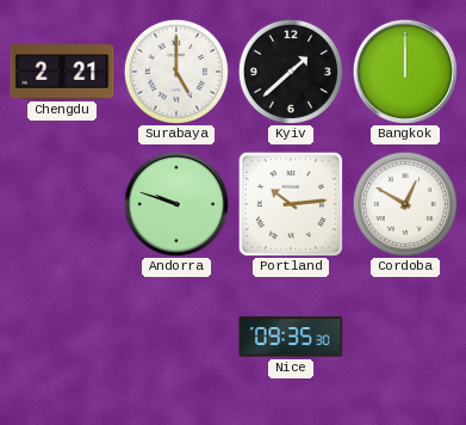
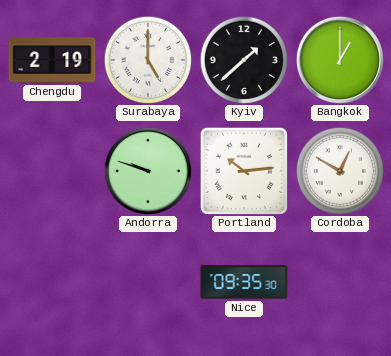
Chengdu: 2:21 -> 2:19
Bangkok: 12:00 -> 1:00
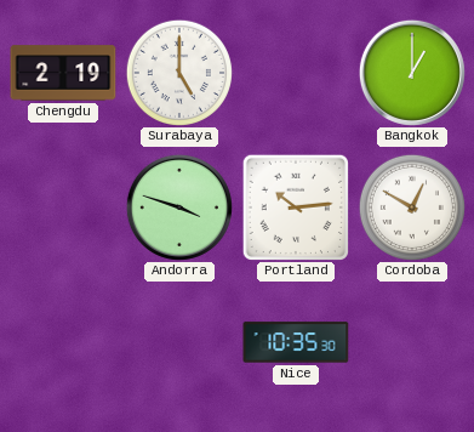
Kyiv: 1:38 -> none
Andorra: 9:48 -> 3:48
Nice: 09:35 -> 10:35
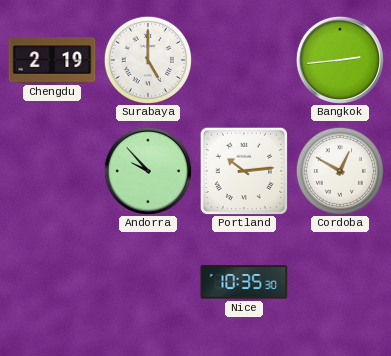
Bangkok: 1:00 -> 2:44
Andorra: 3:48 -> 9:53
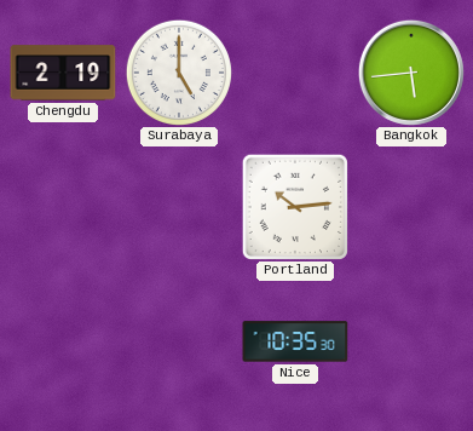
Bangkok: 2:44 -> 5:44
Andorra: 9:53 -> none
Cordoba: 12:50 -> none
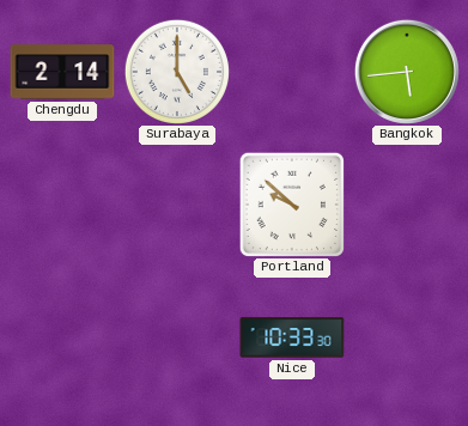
Chengdu: 2:19 -> 2:14
Portland: 10:14 -> 9:52
Nice: 10:35 -> 10:33
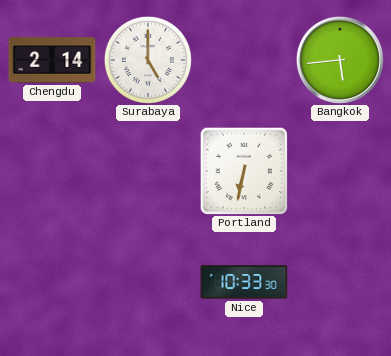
Portland: 9:52 -> 6:32
